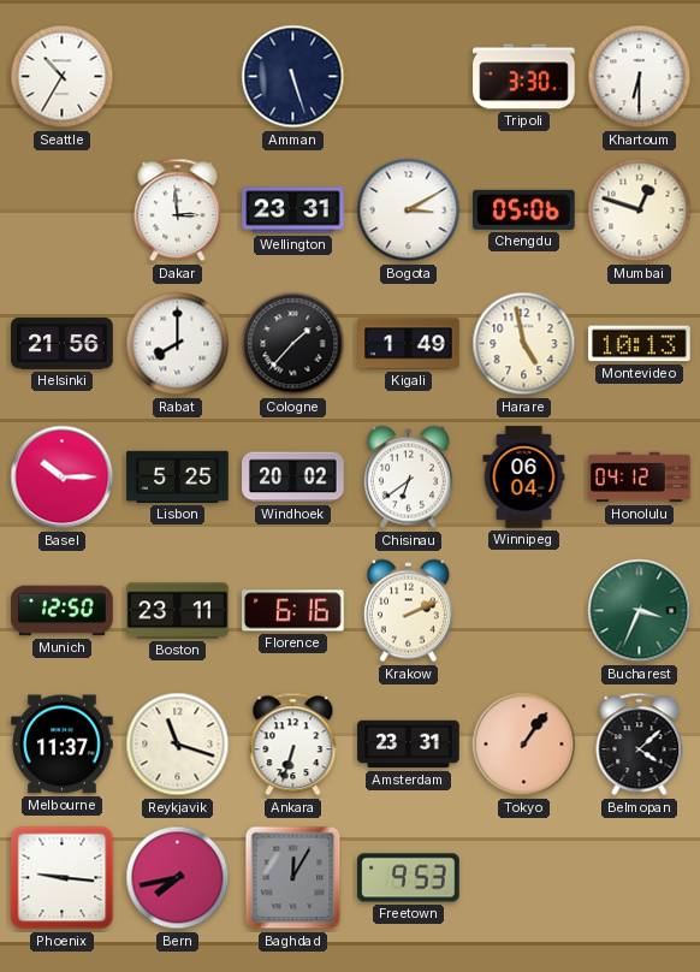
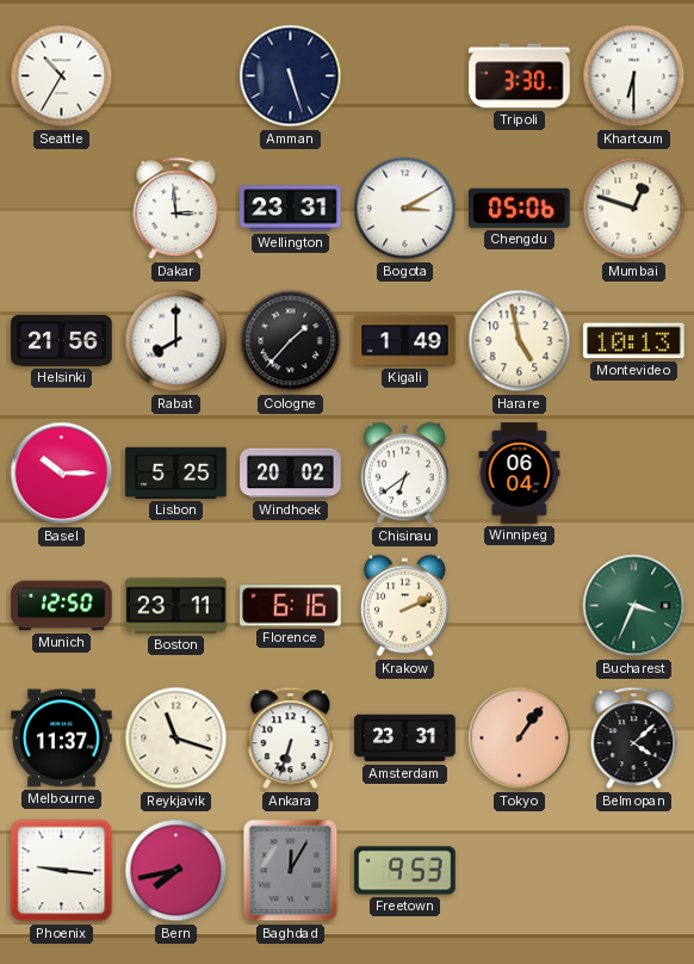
Honolulu: 04:12 -> none
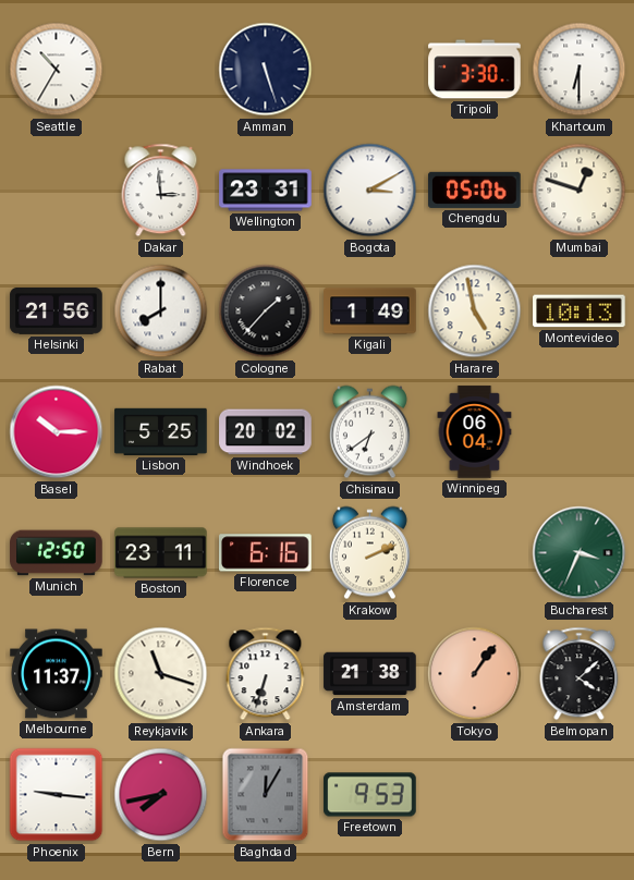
Amsterdam: 23:31 -> 21:38
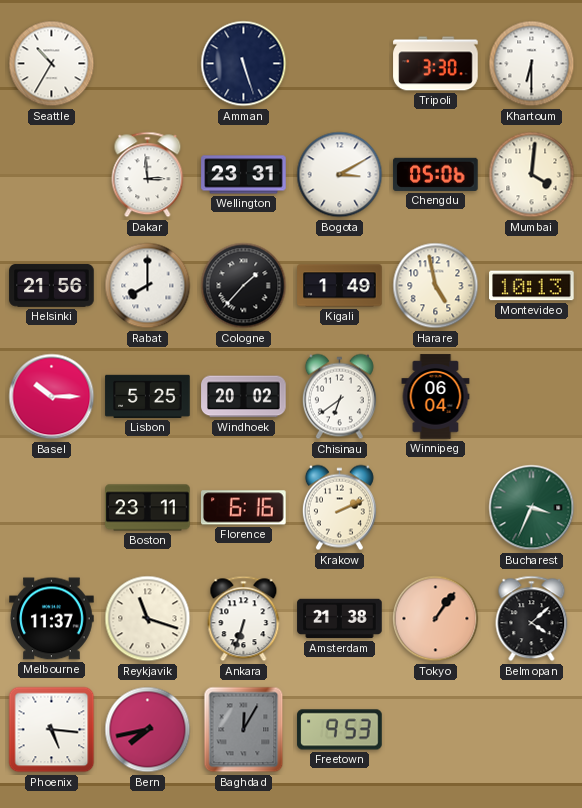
Mumbai: 12:48 -> 4:01
Munich: 12:50 -> none
Phoenix: 9:16 -> 5:16
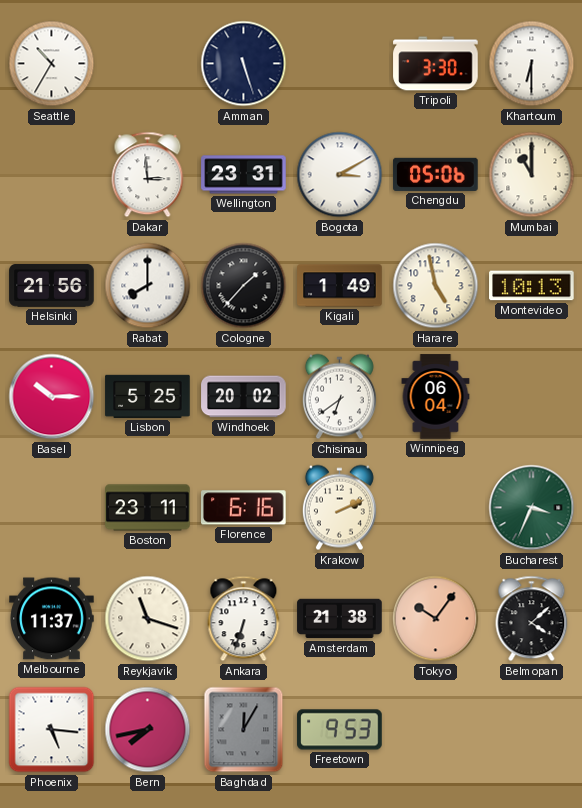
Mumbai: 4:01 -> 11:00
Tokyo: 1:06 -> 10:06
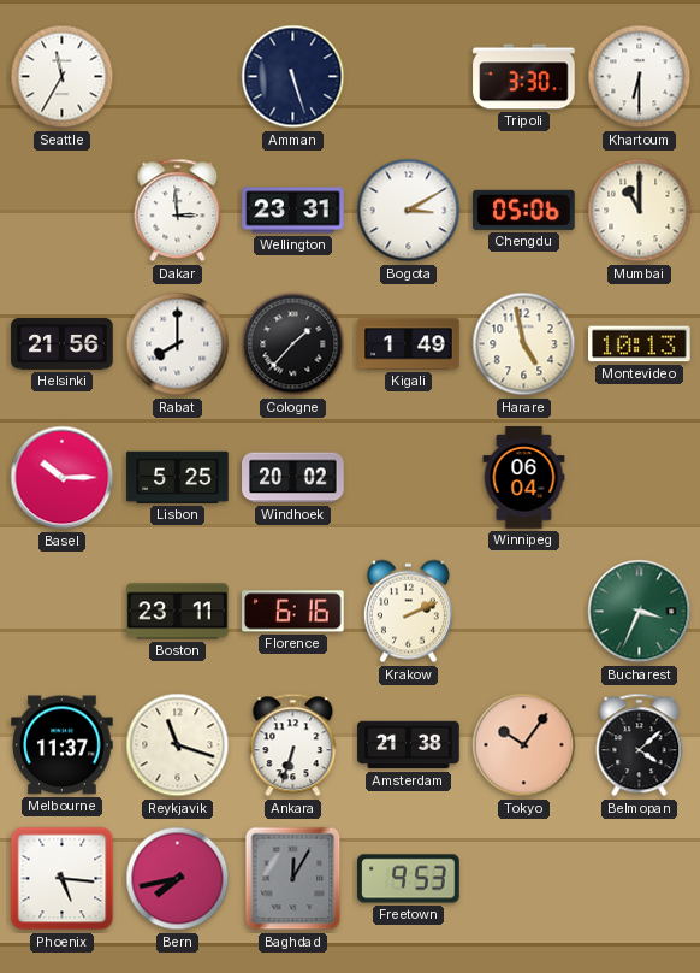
Seattle: 10:35 -> 11:35
Chisinau: 6:39 -> none
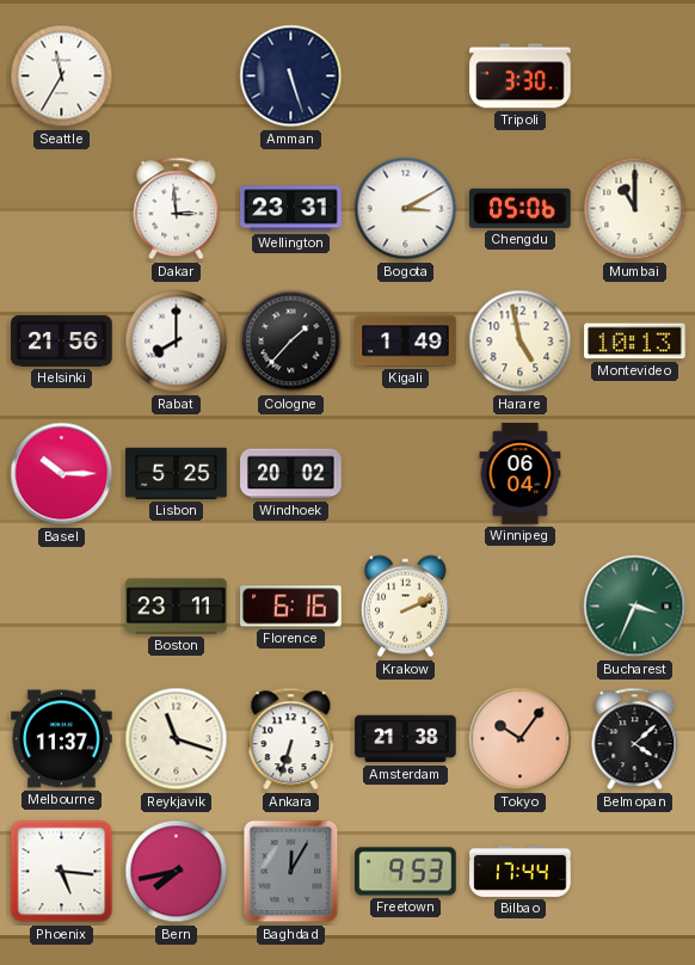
Khartoum: 6:30 -> none
Bilbao: none -> 17:44
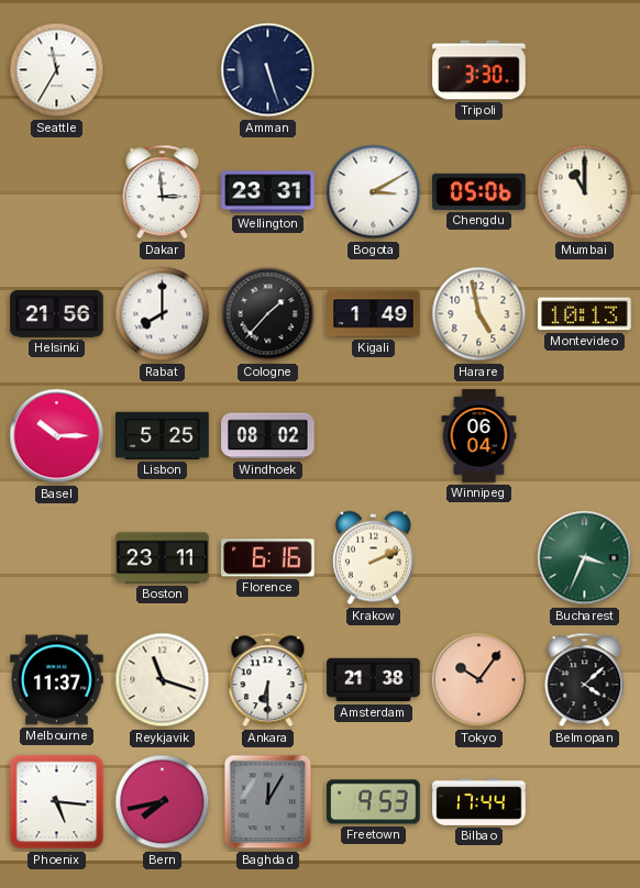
Windhoek: 20:02 -> 08:02
Ankara: 6:33 -> 6:30
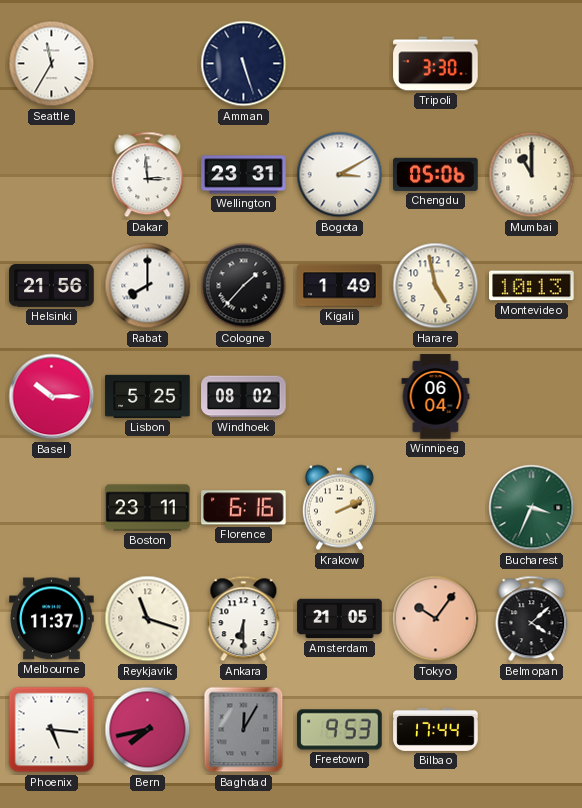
Amsterdam: 21:38 -> 21:05
